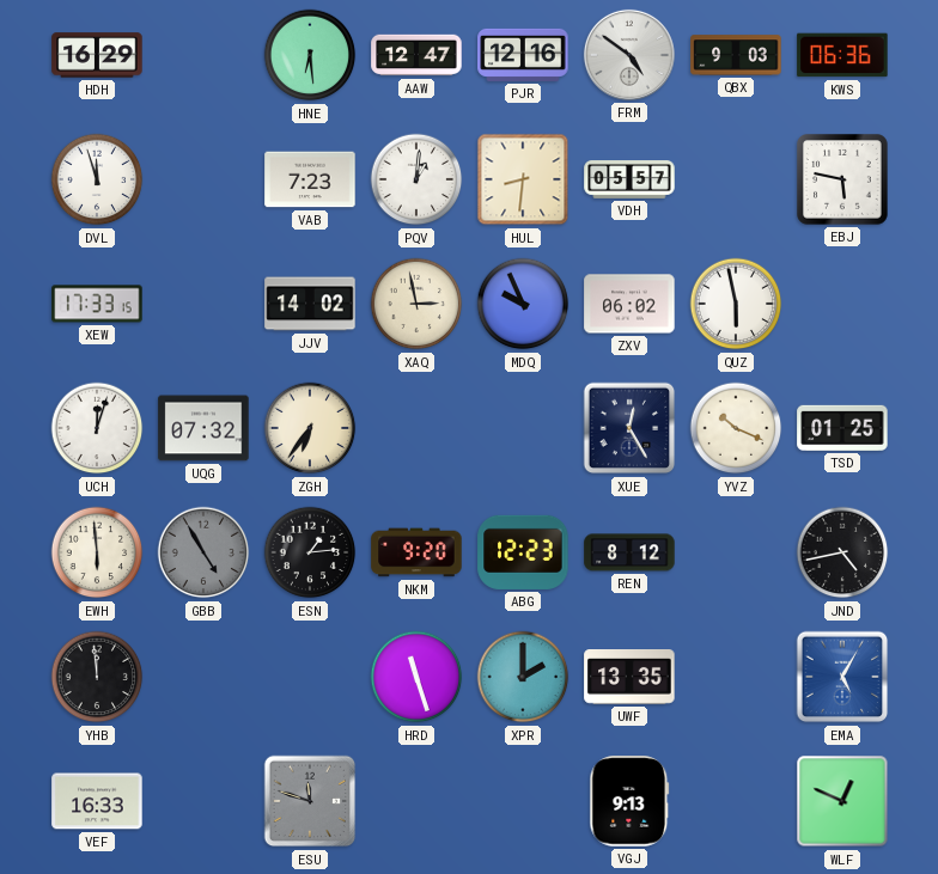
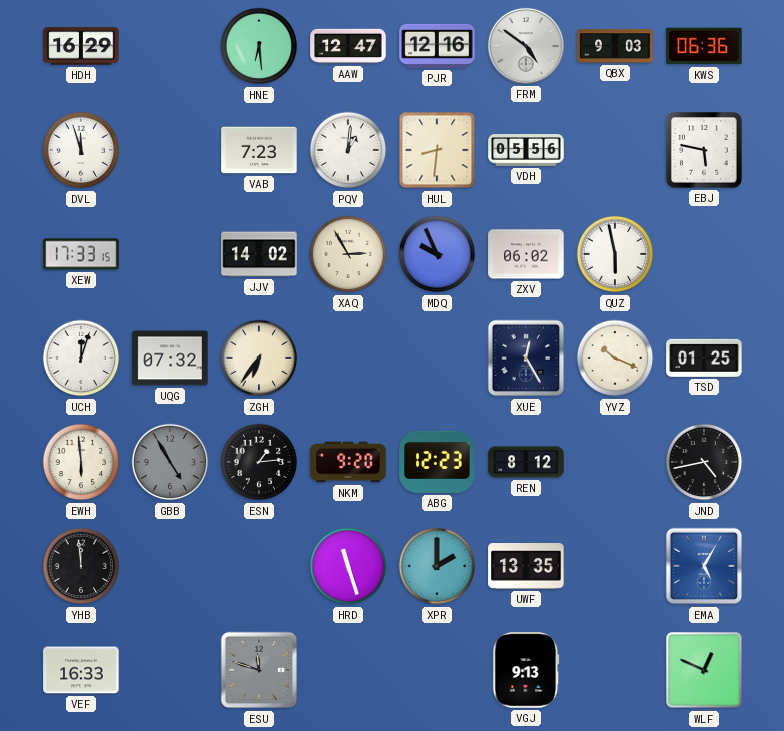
VDH: 05:57 -> 05:56
XAQ: 2:58 -> 2:55
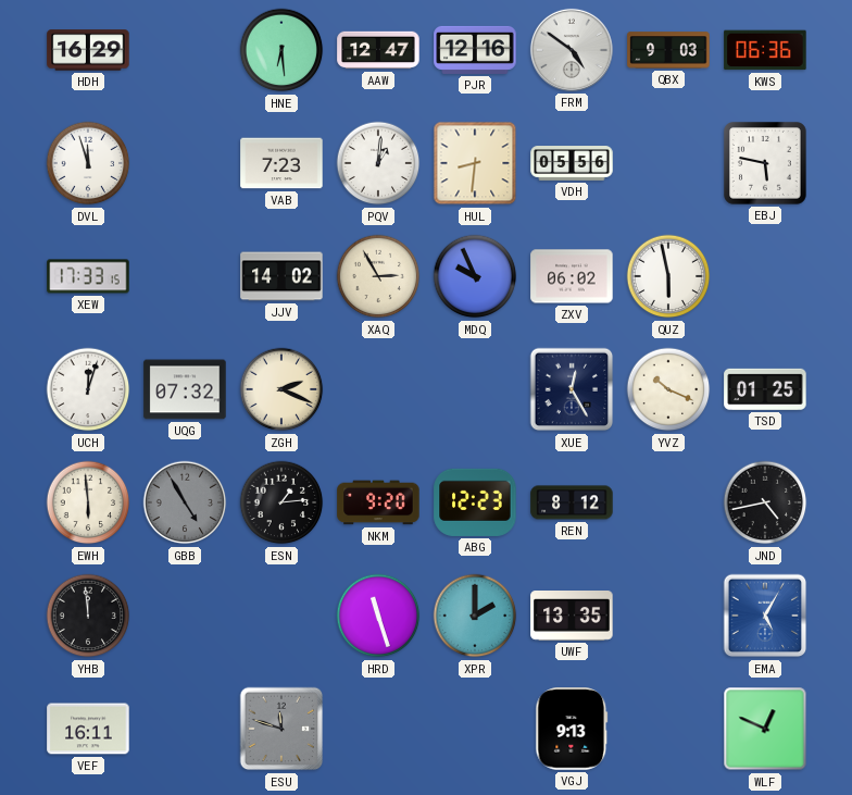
ZGH: 6:36 -> 2:19
VEF: 16:33 -> 16:11
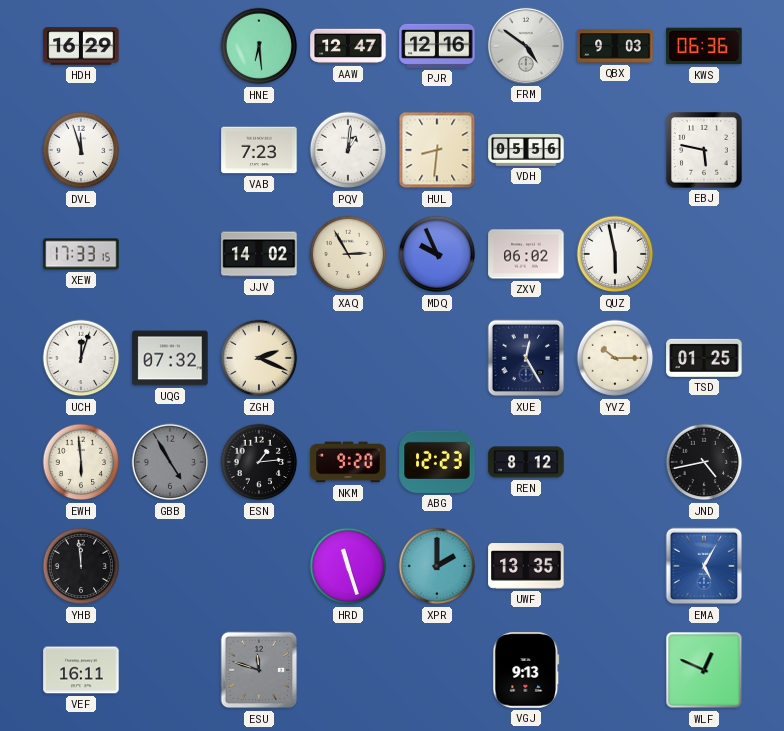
YVZ: 10:19 -> 10:15
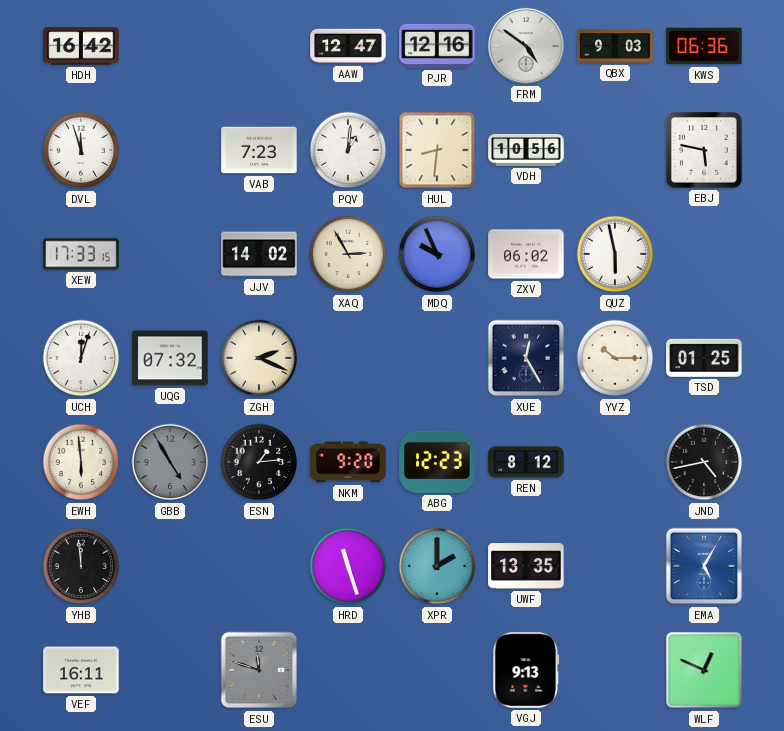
HDH: 16:29 -> 16:42
HNE: 6:29 -> none
VDH: 05:56 -> 10:56
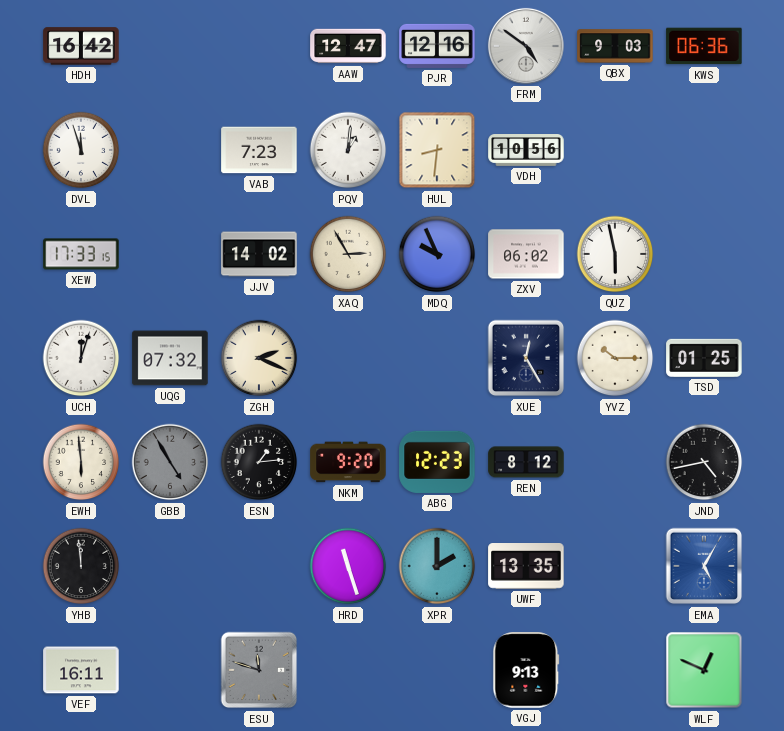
EBJ: 5:47 -> none
